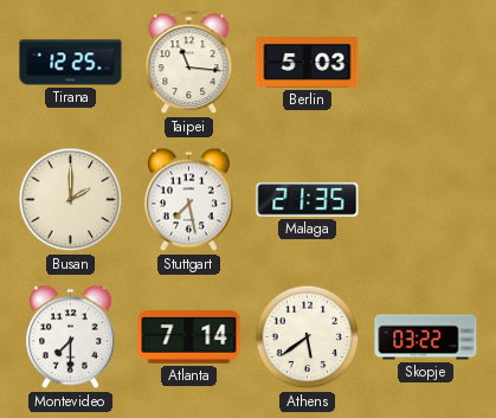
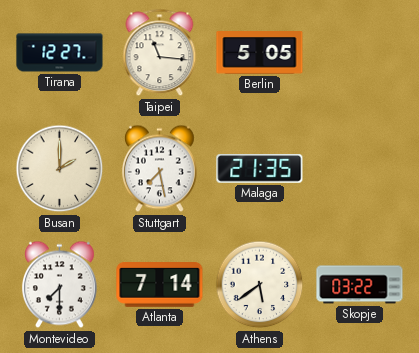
Tirana: 12:25 -> 12:27
Berlin: 5:03 -> 5:05
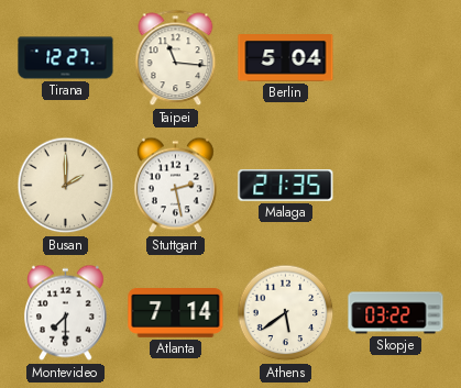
Berlin: 5:05 -> 5:04
Stuttgart: 7:28 -> 2:28
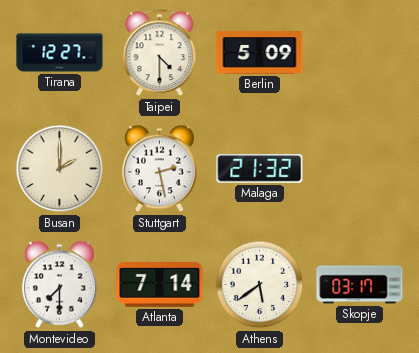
Taipei: 11:16 -> 4:30
Berlin: 5:04 -> 5:09
Malaga: 21:35 -> 21:32
Skopje: 03:22 -> 03:17
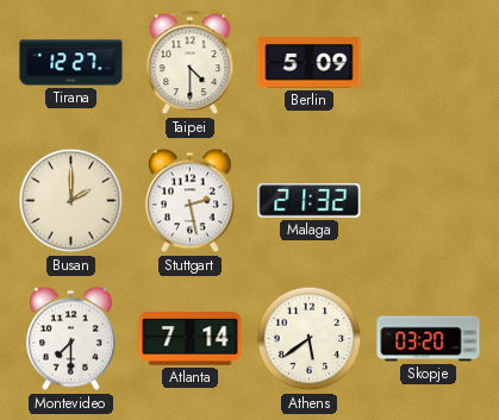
Skopje: 03:17 -> 03:20
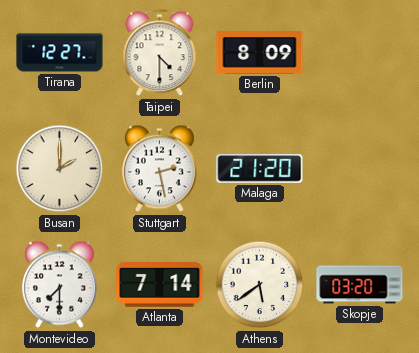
Berlin: 5:09 -> 8:09
Malaga: 21:32 -> 21:20
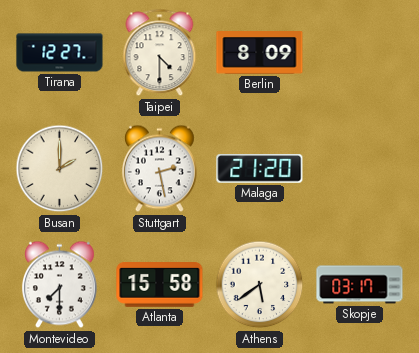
Atlanta: 7:14 -> 15:58
Skopje: 03:20 -> 03:17
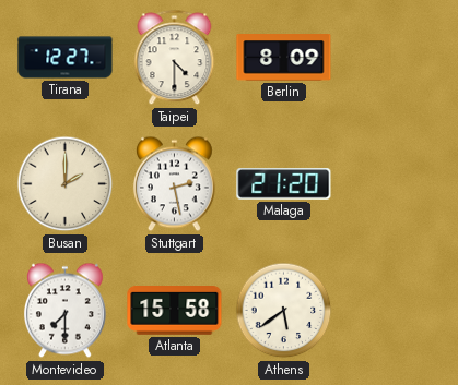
Skopje: 03:17 -> none
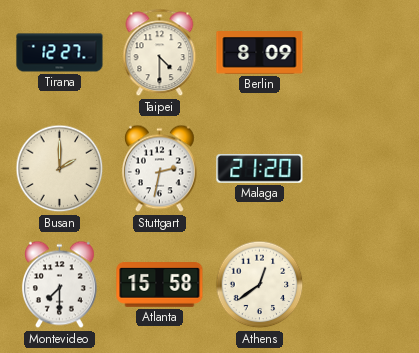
Stuttgart: 2:28 -> 2:32
Athens: 5:39 -> 12:39
